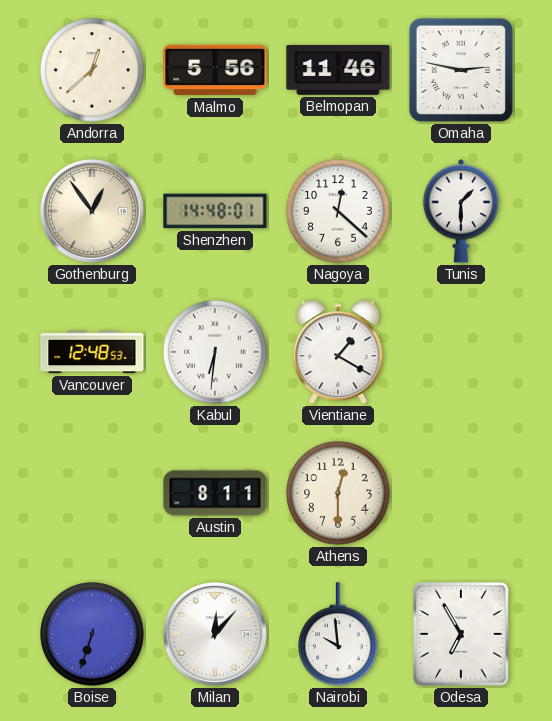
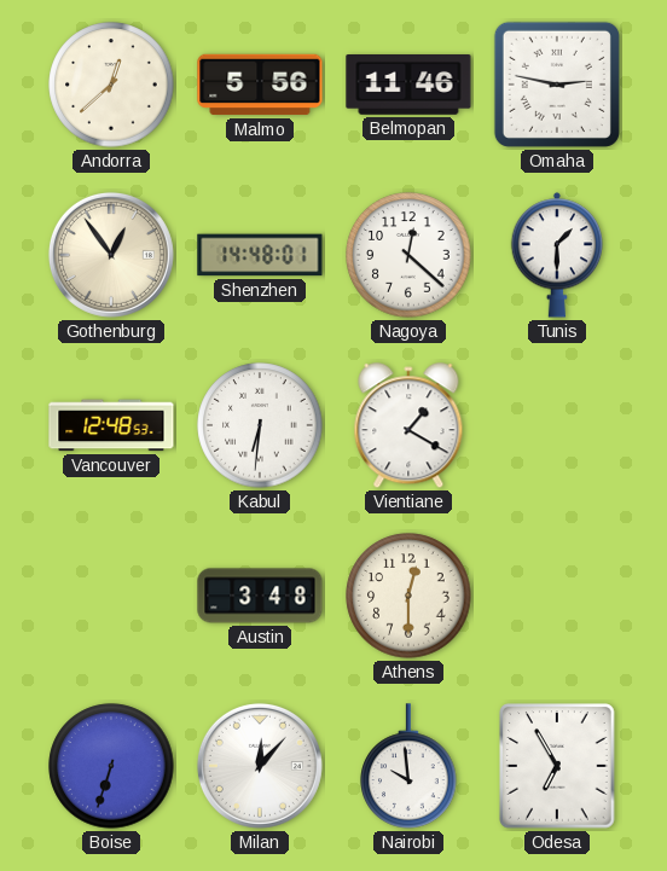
Austin: 8:11 -> 3:48
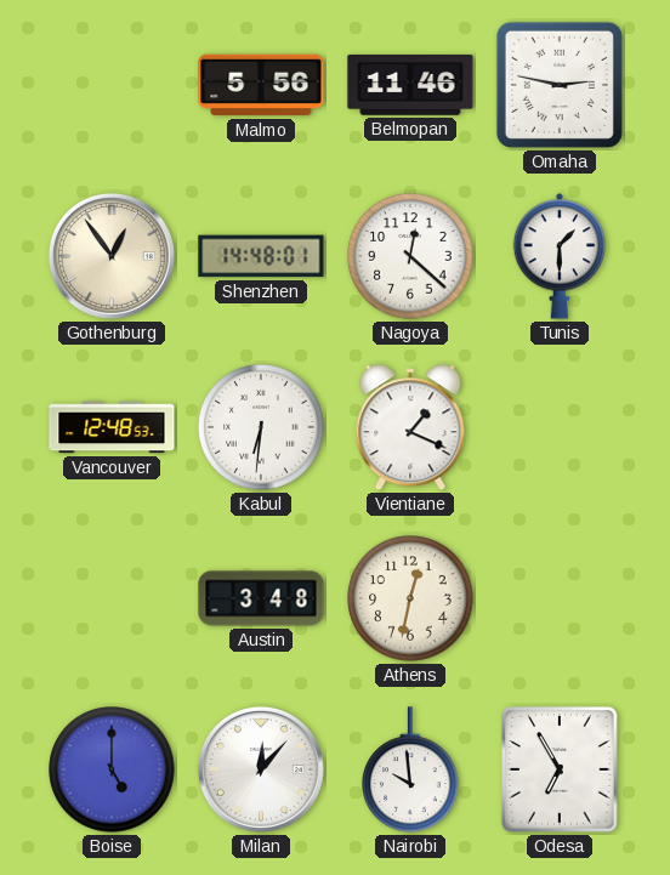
Andorra: 12:38 -> none
Vientiane: 1:20 -> 1:19
Athens: 12:30 -> 12:32
Boise: 6:33 -> 5:00
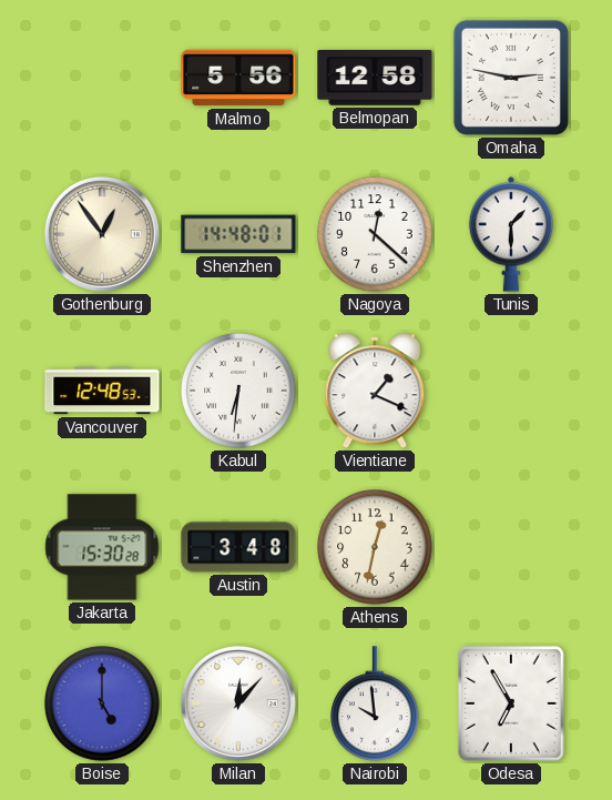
Belmopan: 11:46 -> 12:58
Jakarta: none -> 15:30
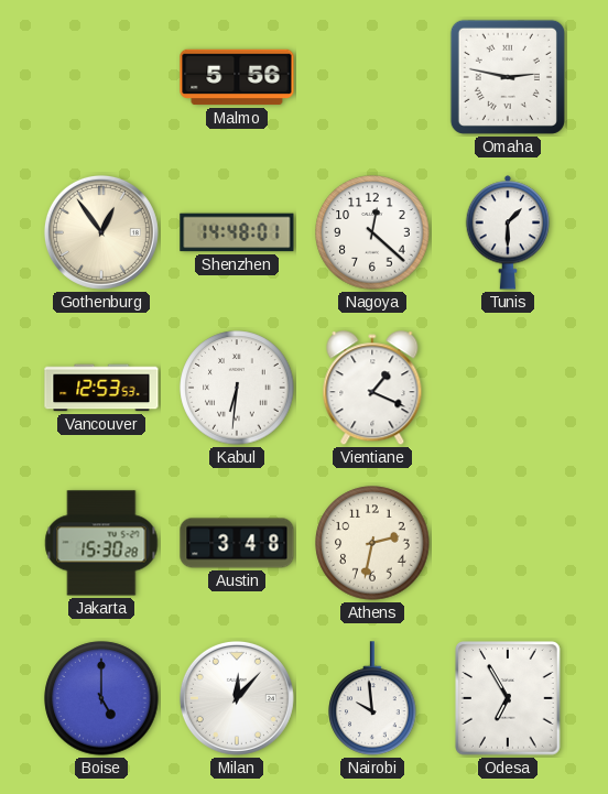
Belmopan: 12:58 -> none
Vancouver: 12:48 -> 12:53
Athens: 12:32 -> 2:32
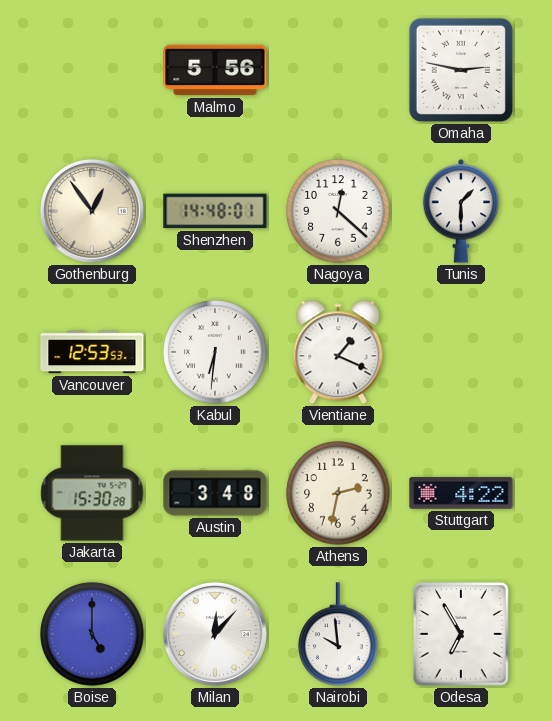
Stuttgart: none -> 4:22
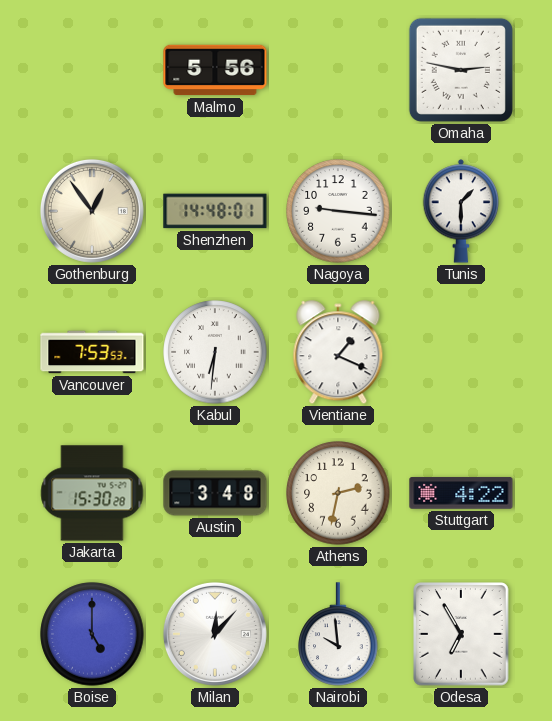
Nagoya: 12:22 -> 9:16
Vancouver: 12:53 -> 7:53
